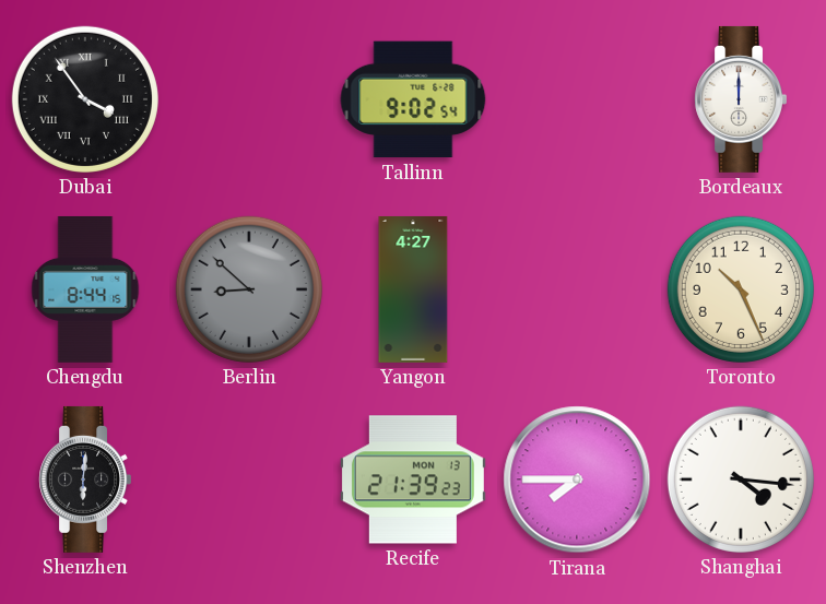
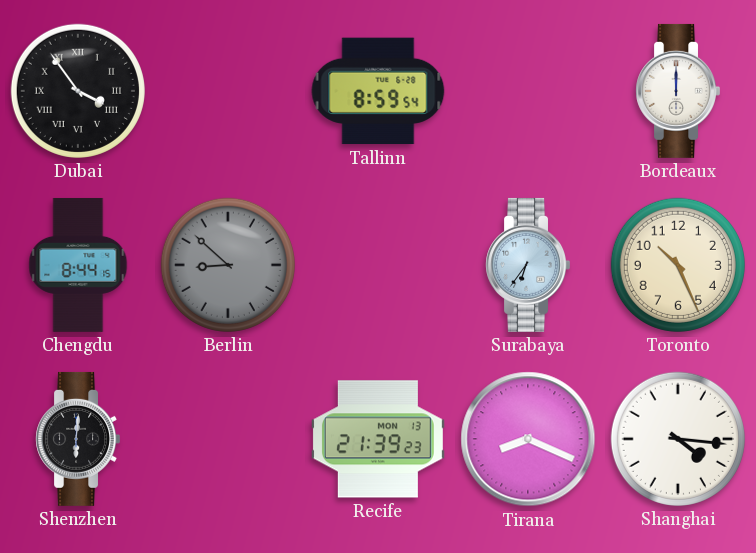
Tallinn: 9:02 -> 8:59
Yangon: 4:27 -> none
Surabaya: none -> 6:36
Tirana: 7:45 -> 8:19
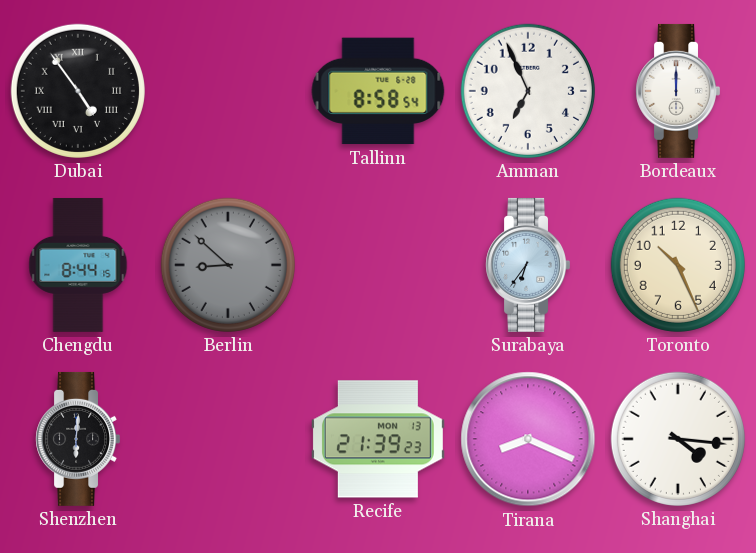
Dubai: 3:54 -> 4:54
Tallinn: 8:59 -> 8:58
Amman: none -> 6:56
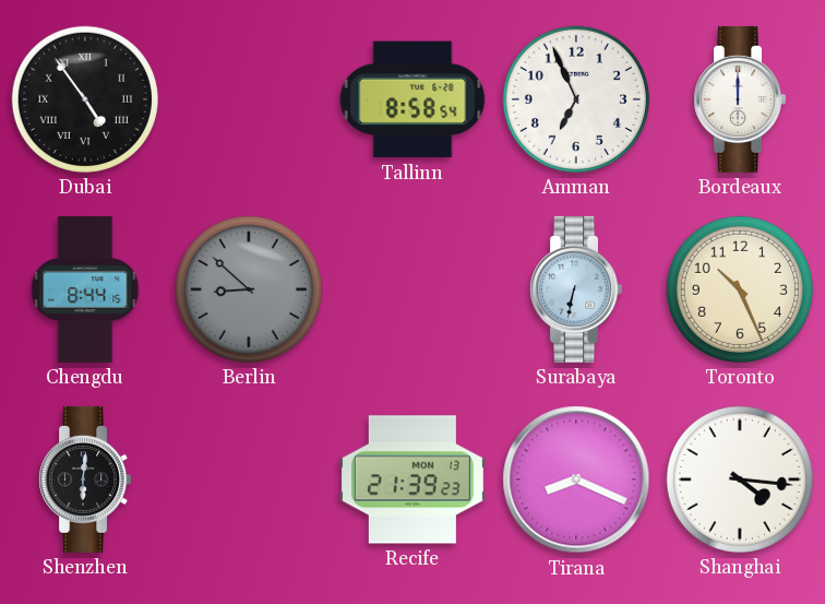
Surabaya: 6:36 -> 6:32
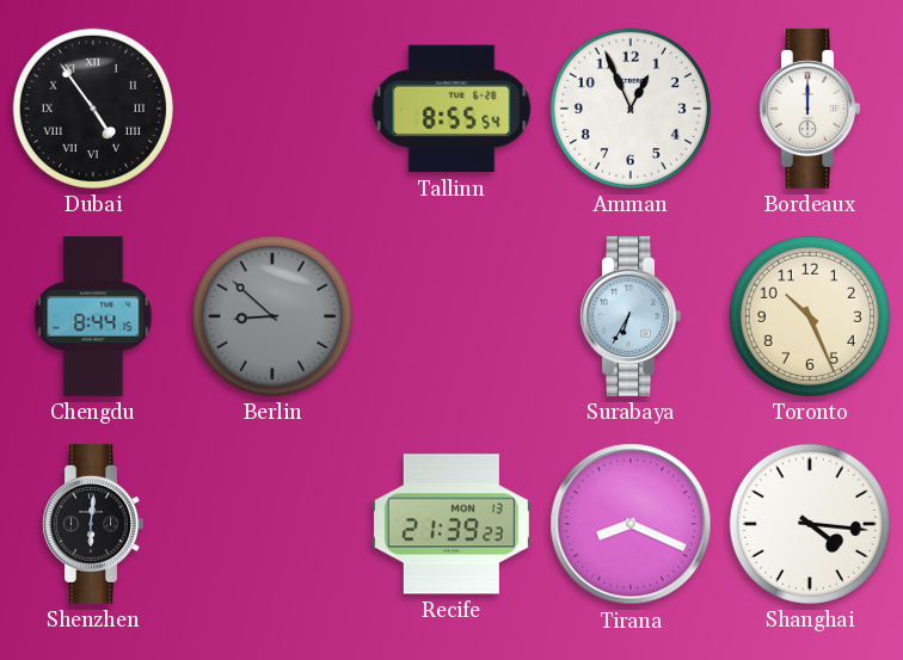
Tallinn: 8:58 -> 8:55
Amman: 6:56 -> 12:56
Surabaya: 6:32 -> 6:35
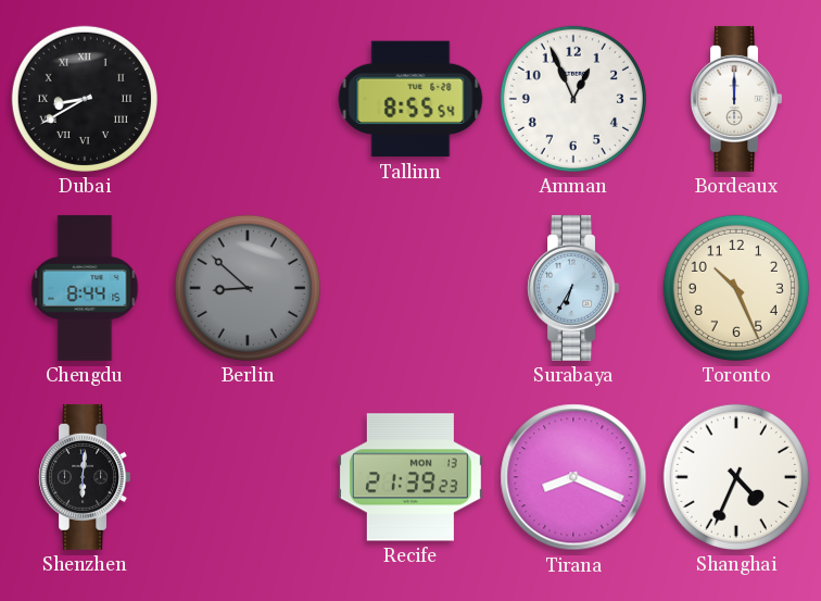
Dubai: 4:54 -> 8:40
Shanghai: 4:16 -> 4:34
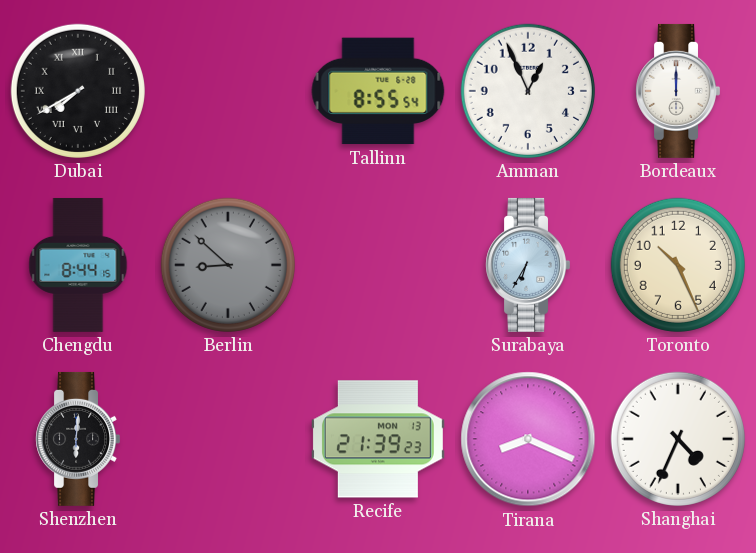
Dubai: 8:40 -> 7:40
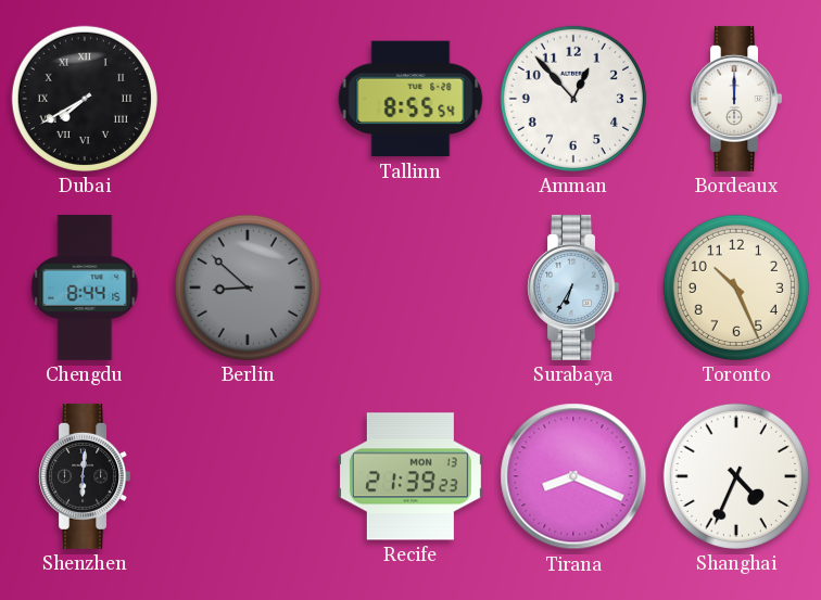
Amman: 12:56 -> 12:53
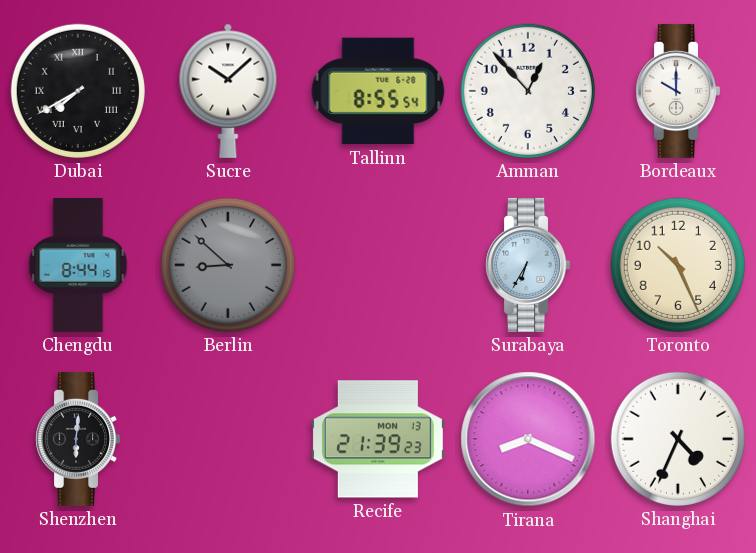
Sucre: none -> 10:08
Bordeaux: 12:00 -> 10:00
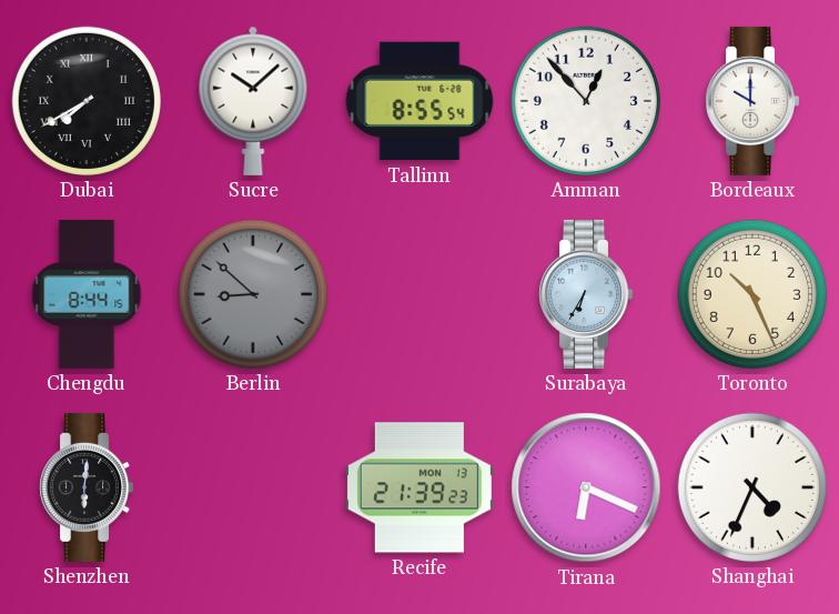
Tirana: 8:19 -> 6:19
